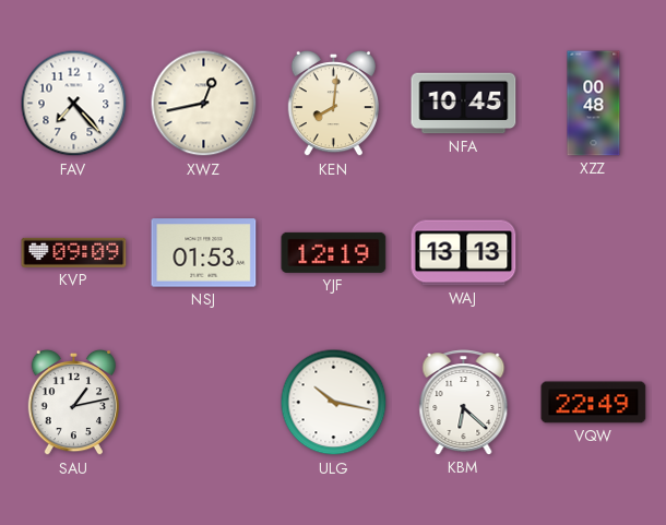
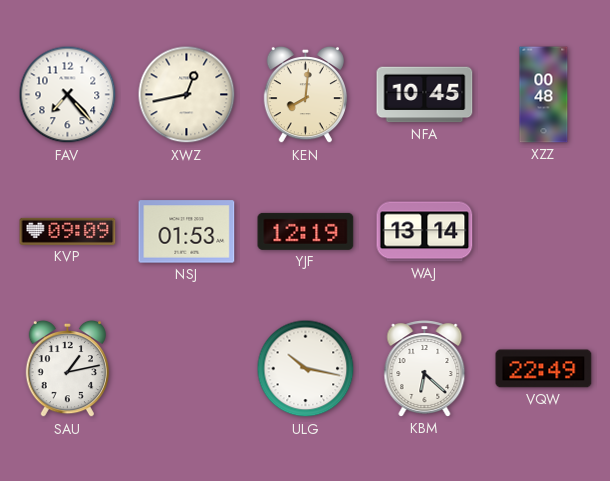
WAJ: 13:13 -> 13:14
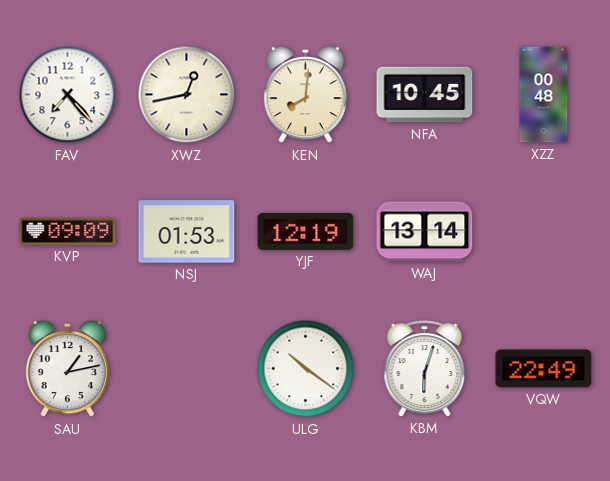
ULG: 10:17 -> 10:21
KBM: 6:22 -> 6:03
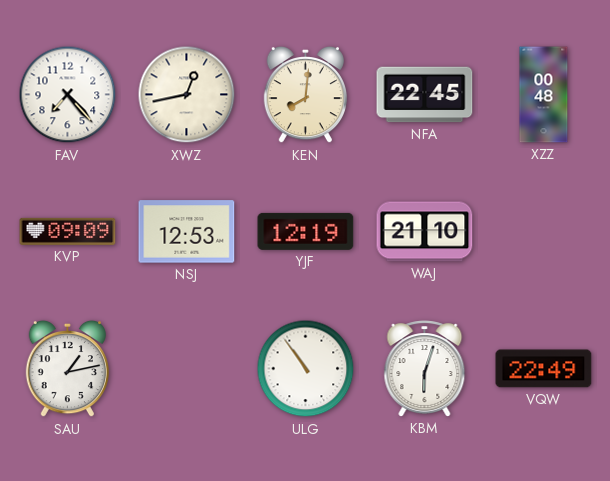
NFA: 10:45 -> 22:45
NSJ: 01:53 -> 12:53
WAJ: 13:14 -> 21:10
ULG: 10:21 -> 10:54
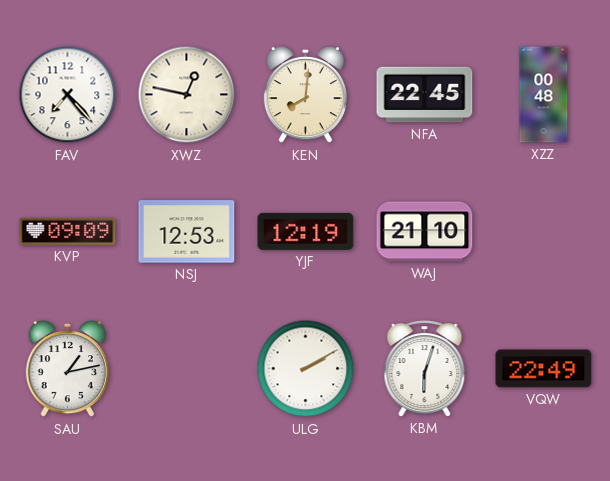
XWZ: 12:43 -> 12:47
ULG: 10:54 -> 2:10
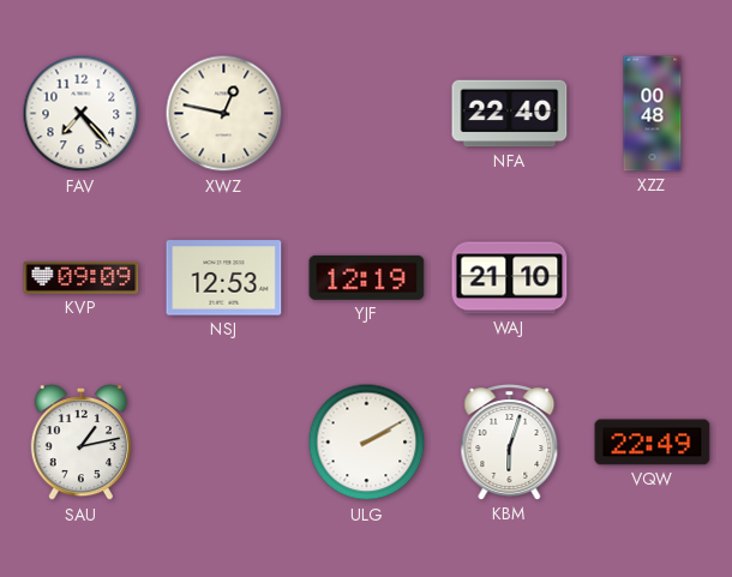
KEN: 8:01 -> none
NFA: 22:45 -> 22:40
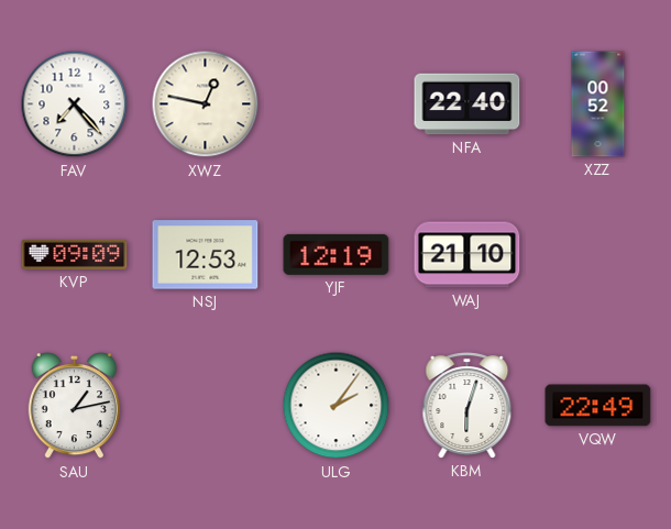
XZZ: 00:48 -> 00:52
ULG: 2:10 -> 2:06
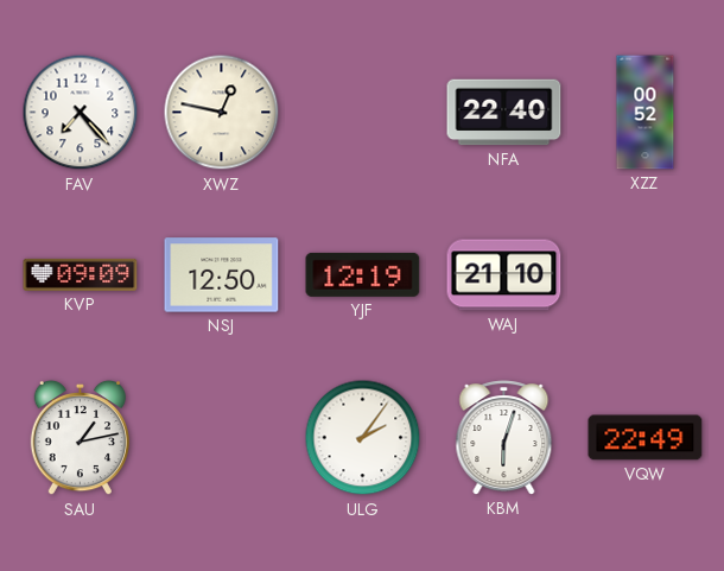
NSJ: 12:53 -> 12:50
